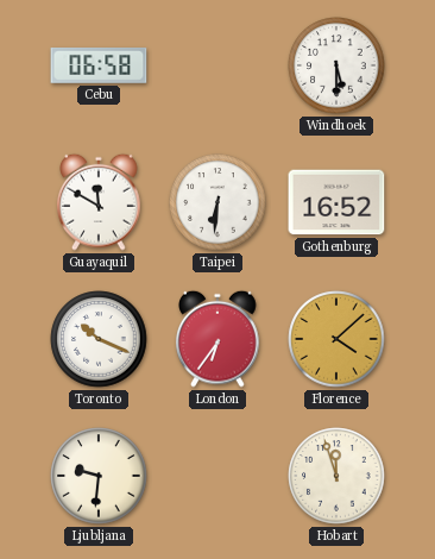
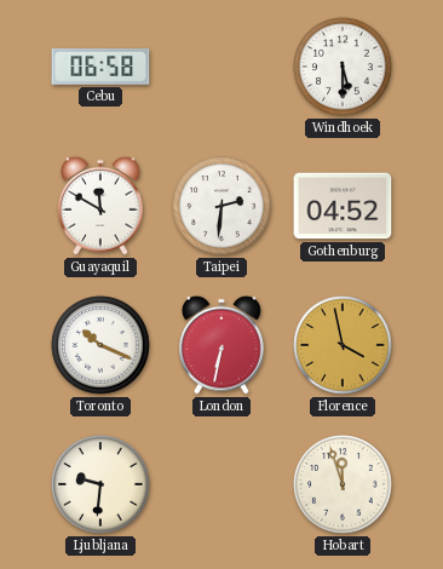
Taipei: 6:31 -> 2:31
Gothenburg: 16:52 -> 04:52
London: 6:36 -> 6:32
Florence: 4:08 -> 3:58
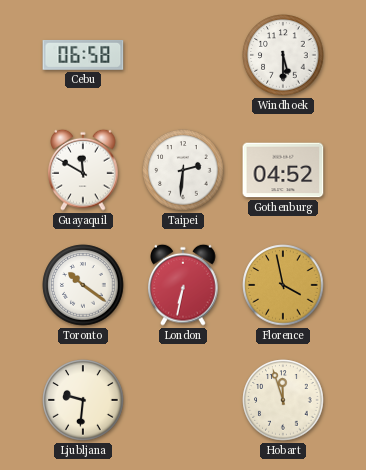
Toronto: 10:19 -> 10:21
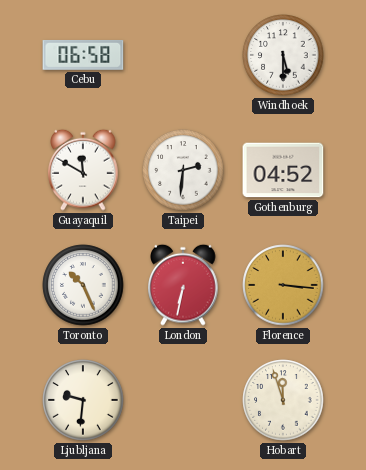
Toronto: 10:21 -> 10:26
Florence: 3:58 -> 3:16
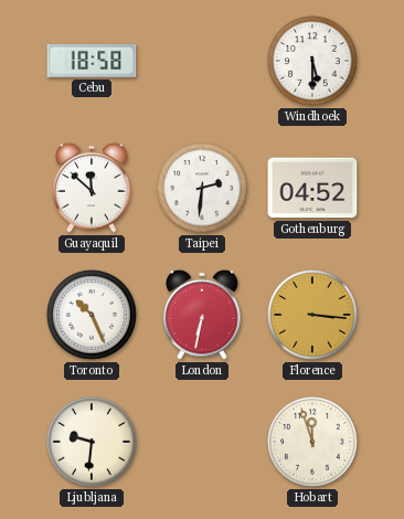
Cebu: 06:58 -> 18:58
Guayaquil: 11:50 -> 11:52
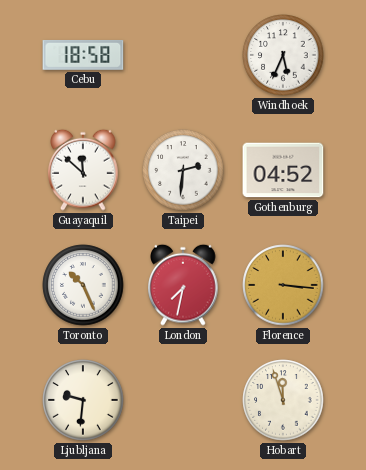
Windhoek: 5:30 -> 5:34
London: 6:32 -> 7:32
